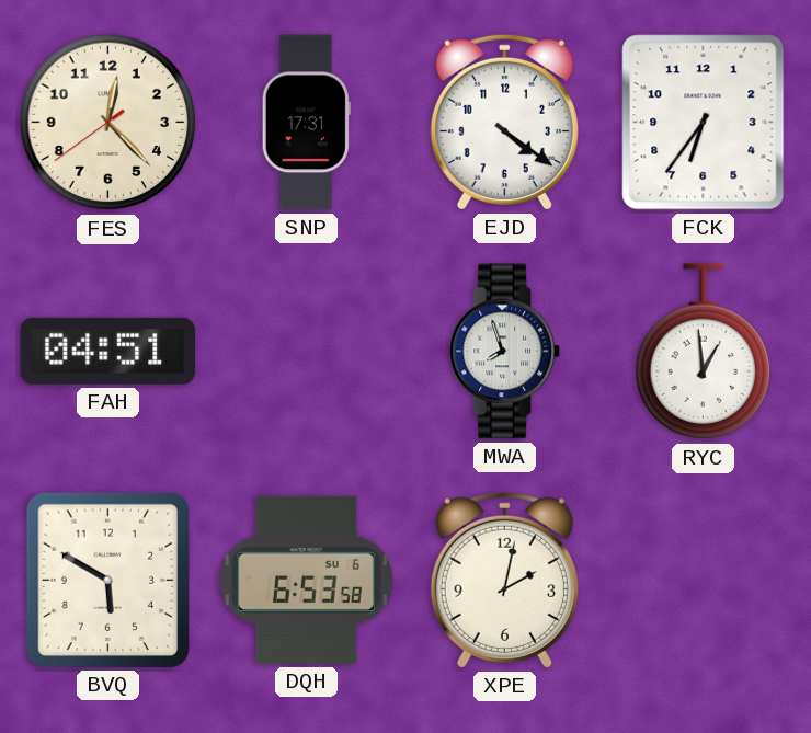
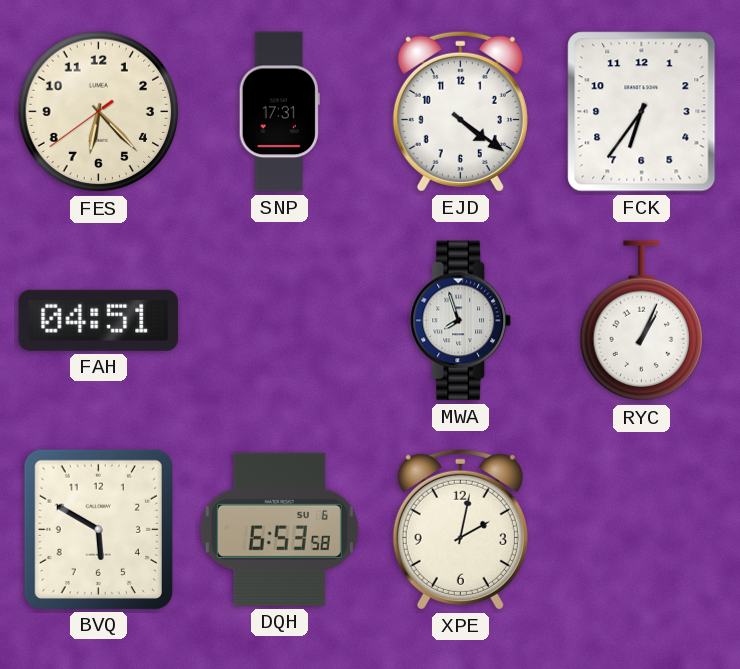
FES: 12:22 -> 6:22
RYC: 12:59 -> 1:04
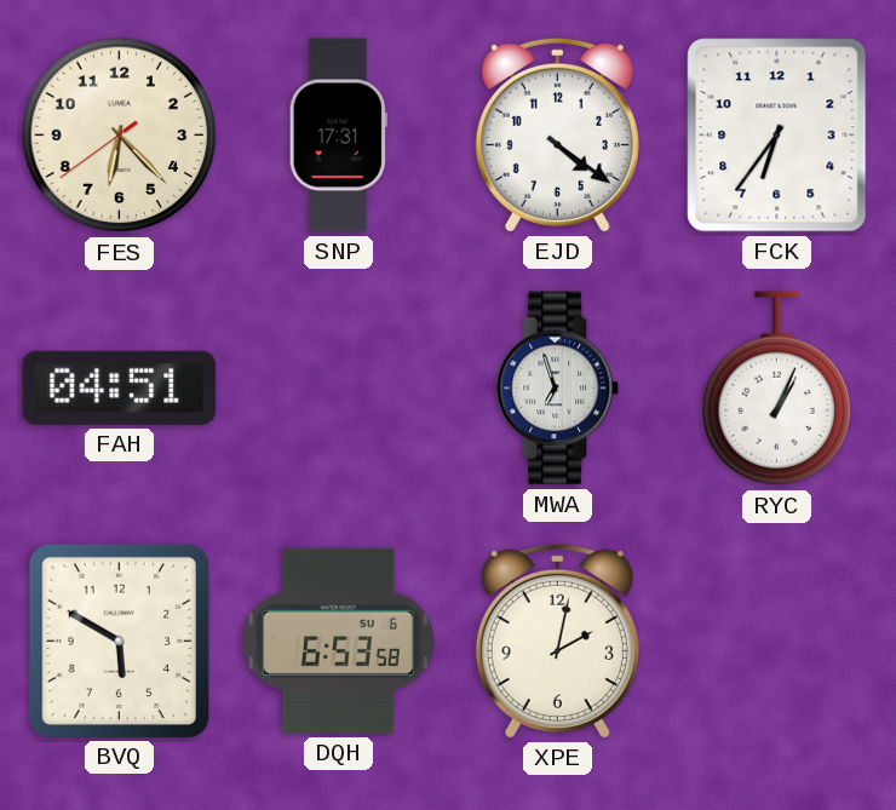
MWA: 7:57 -> 6:57
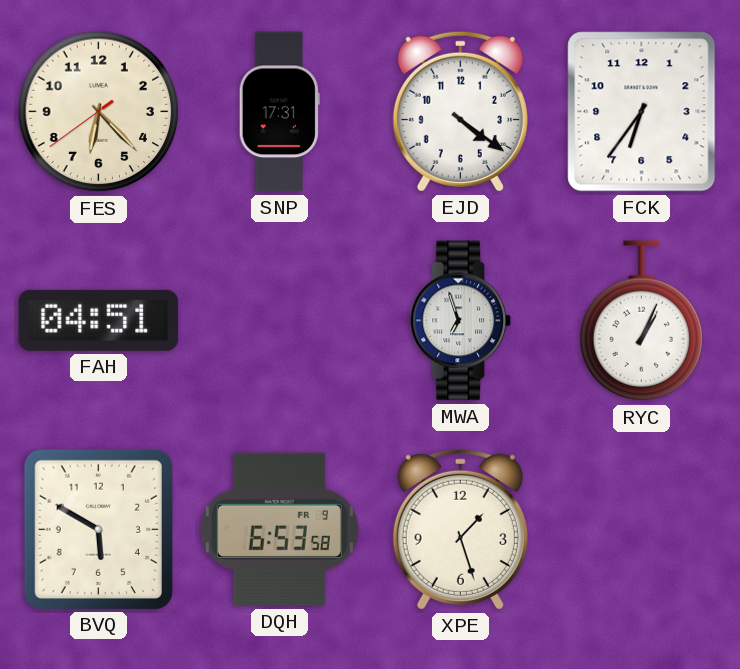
DQH date: SU 6 -> FR 9
XPE: 2:02 -> 1:27
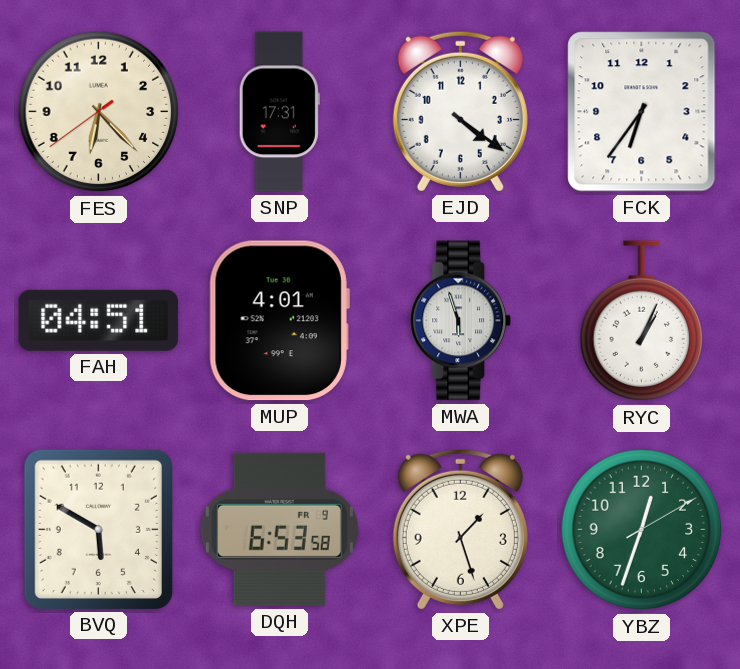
MUP: none -> 4:01
MWA: 6:57 -> 5:57
YBZ: none -> 12:33
